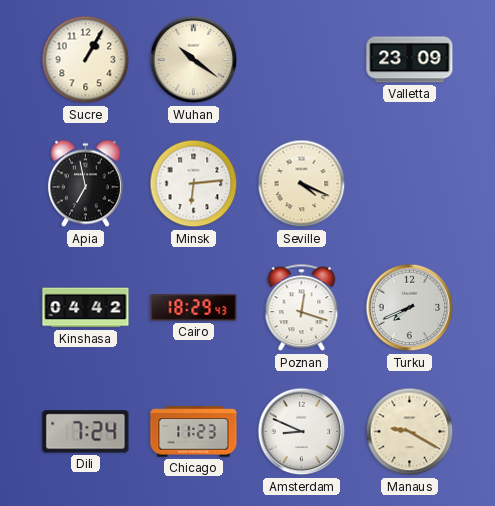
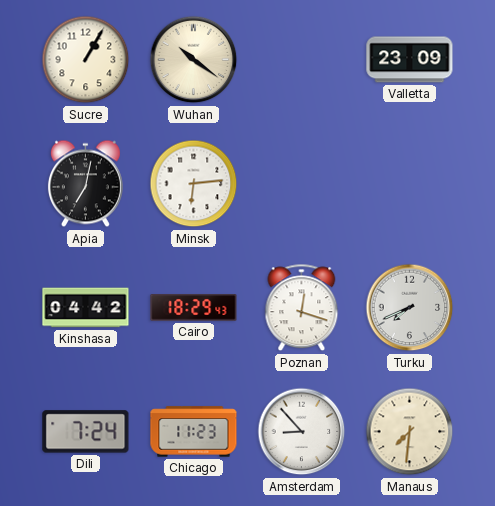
Apia: 6:58 -> 7:02
Seville: 4:19 -> none
Amsterdam: 8:49 -> 8:53
Manaus: 9:20 -> 7:31
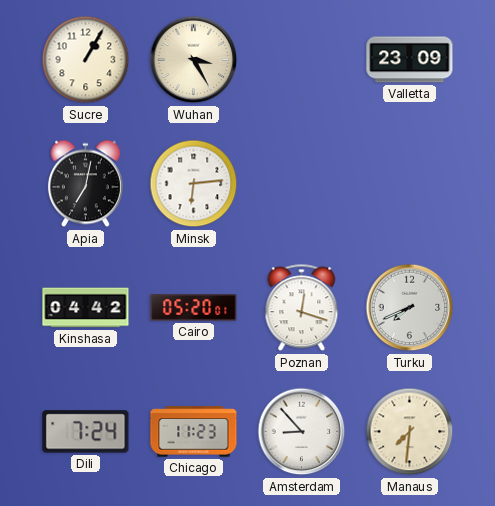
Wuhan: 10:21 -> 3:25
Cairo: 18:29 -> 05:20
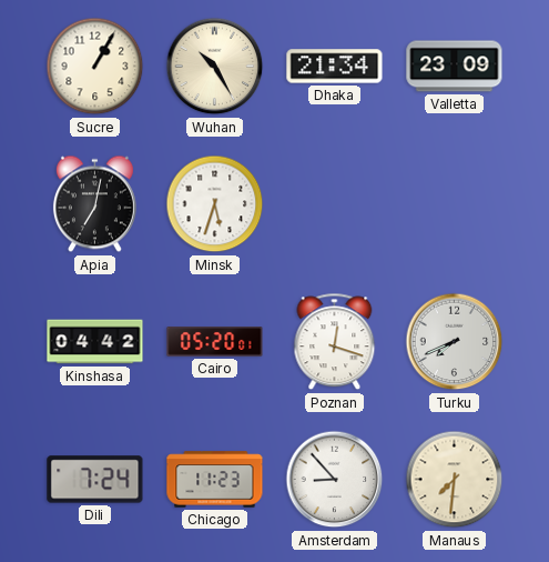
Wuhan: 3:25 -> 10:25
Dhaka: none -> 21:34
Minsk: 6:14 -> 5:33
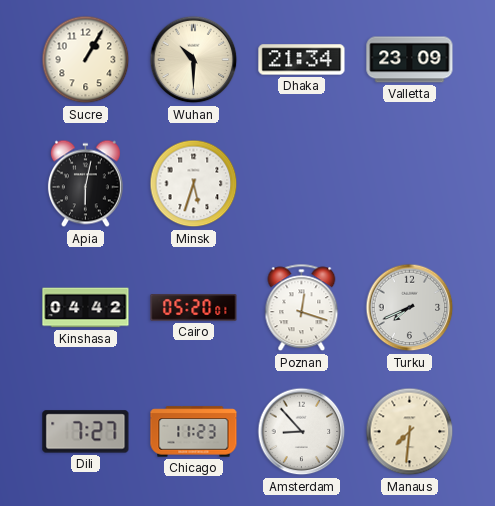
Wuhan: 10:25 -> 10:30
Apia: 7:02 -> 6:02
Dili: 7:24 -> 7:27
